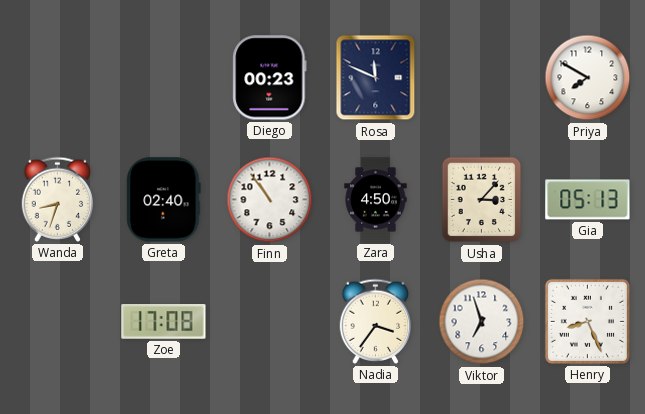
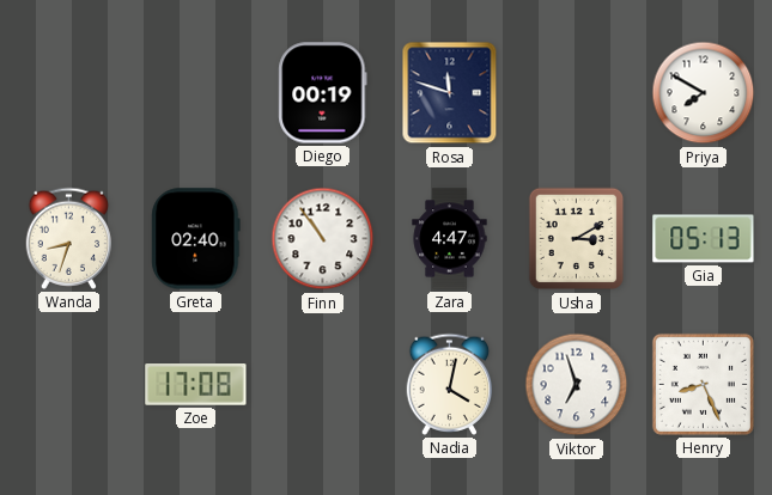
Diego: 00:23 -> 00:19
Rosa: 11:49 -> 11:48
Zara: 4:50 -> 4:47
Usha: 3:07 -> 3:10
Nadia: 3:36 -> 4:02
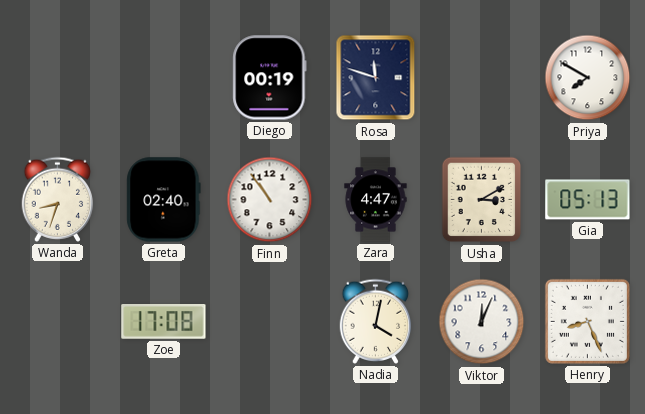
Viktor: 6:57 -> 12:04
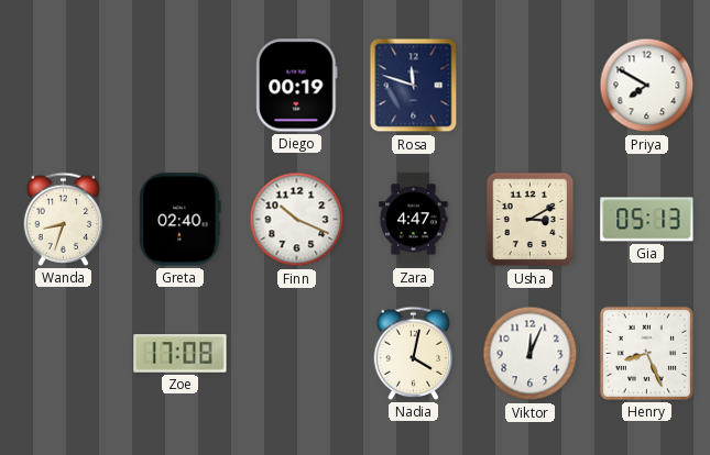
Finn: 10:54 -> 10:19
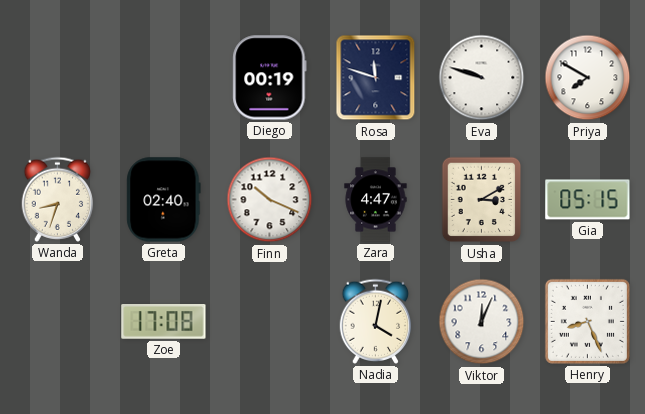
Eva: none -> 9:48
Gia: 05:13 -> 05:15
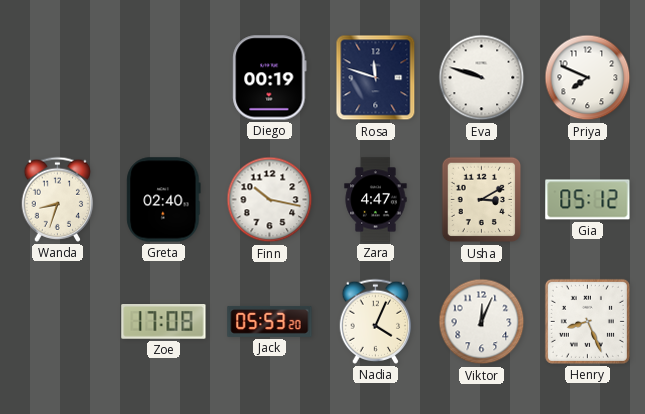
Priya: 7:50 -> 7:49
Finn: 10:19 -> 10:17
Gia: 05:15 -> 05:12
Jack: none -> 05:53
Nadia: 4:02 -> 4:04
